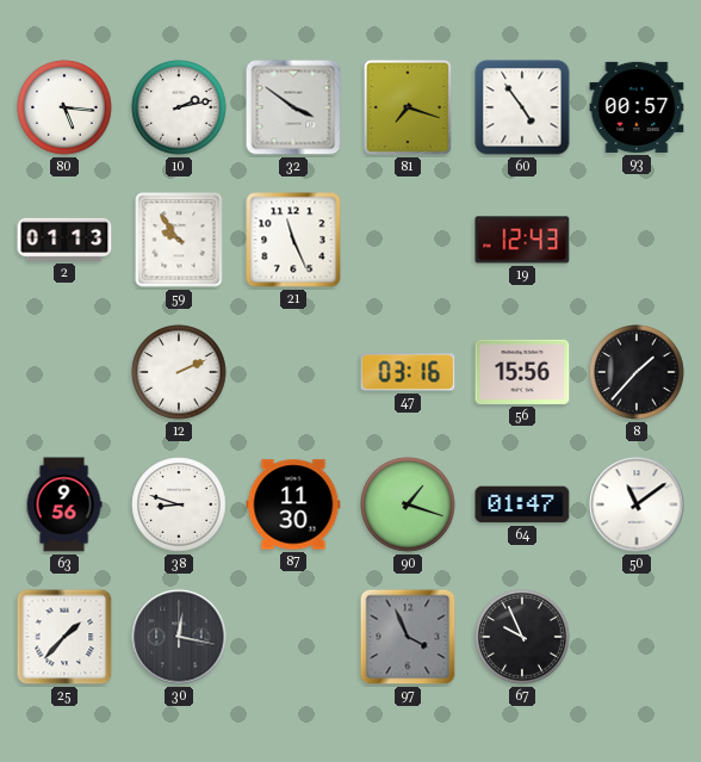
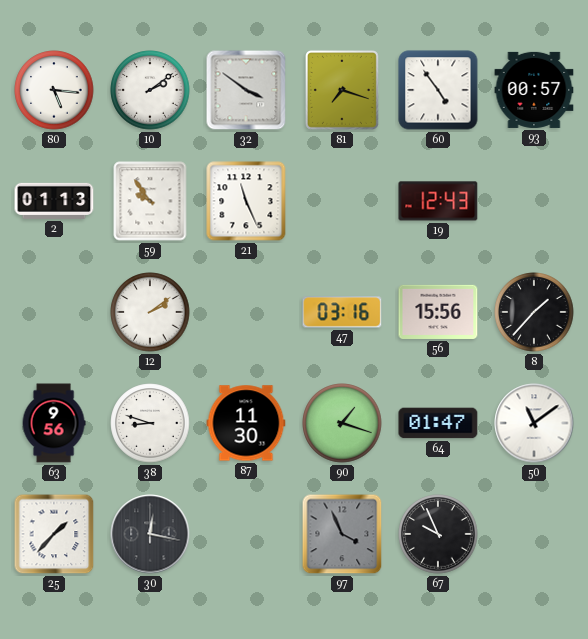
10: 2:13 -> 2:09
12: 2:11 -> 2:09
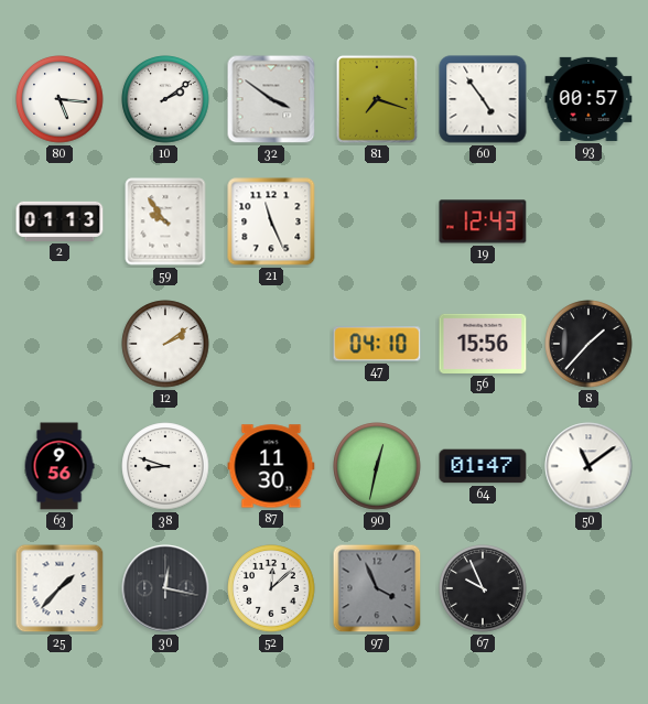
47: 03:16 -> 04:10
90: 1:18 -> 12:32
52: none -> 12:08
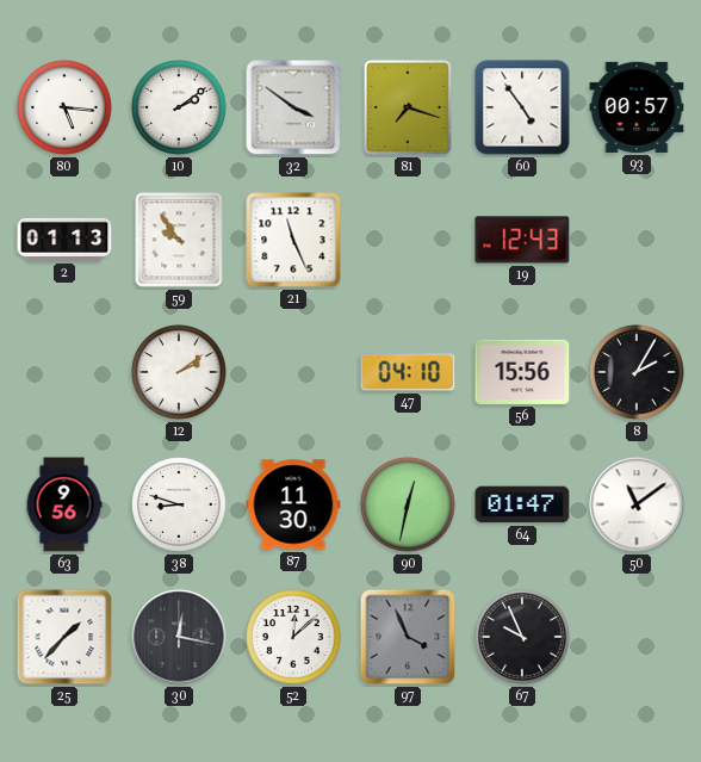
8: 1:37 -> 2:05
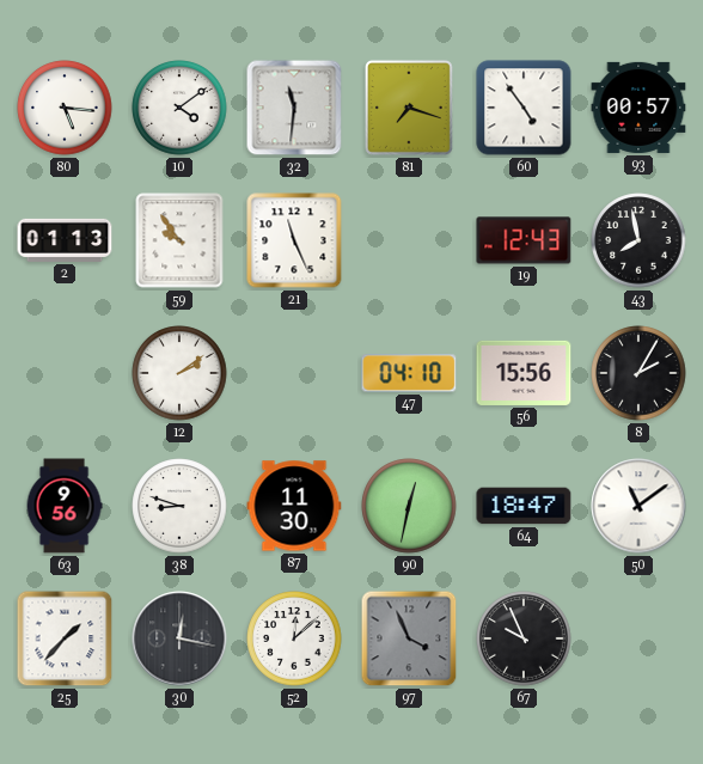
10: 2:09 -> 4:09
32: 3:51 -> 11:31
43: none -> 7:58
64: 01:47 -> 18:47
